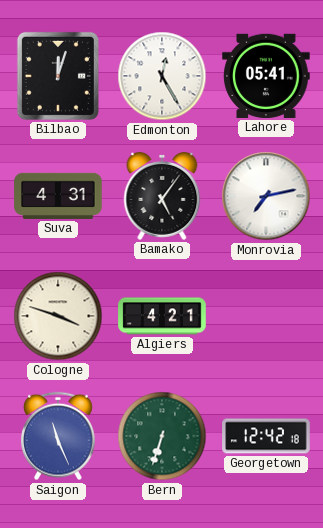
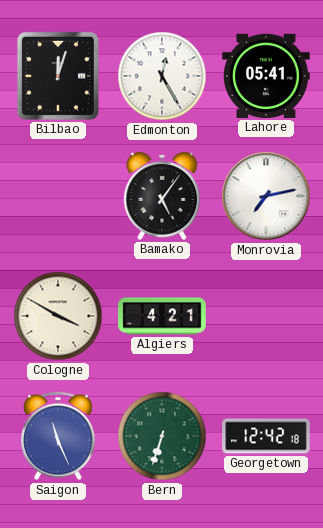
Suva: 4:31 -> none
Cologne: 3:48 -> 3:50
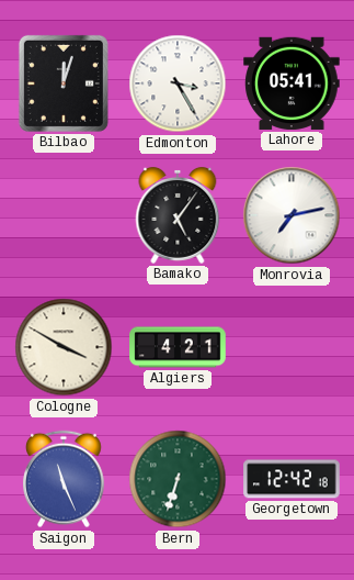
Edmonton: 12:25 -> 3:25
